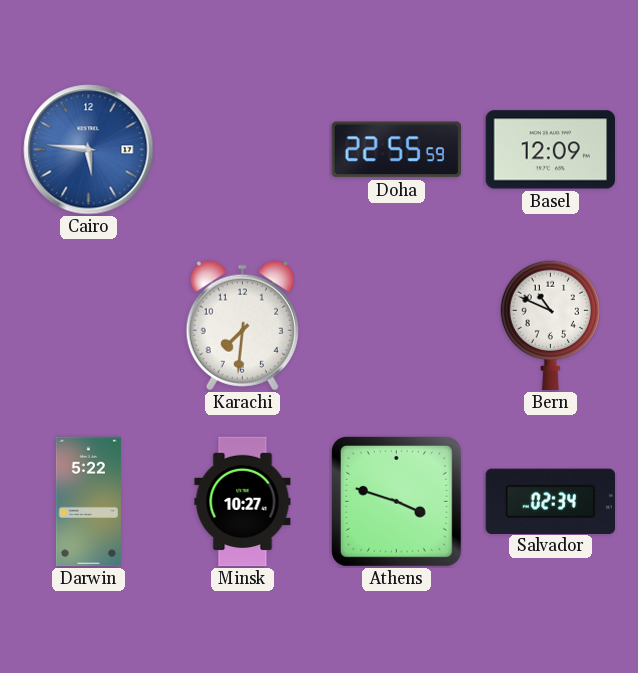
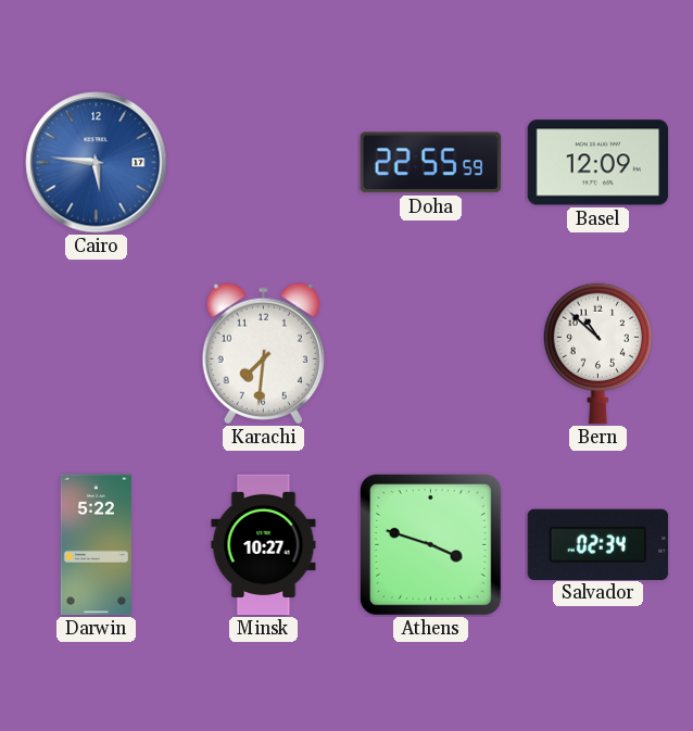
Bern: 10:49 -> 10:52
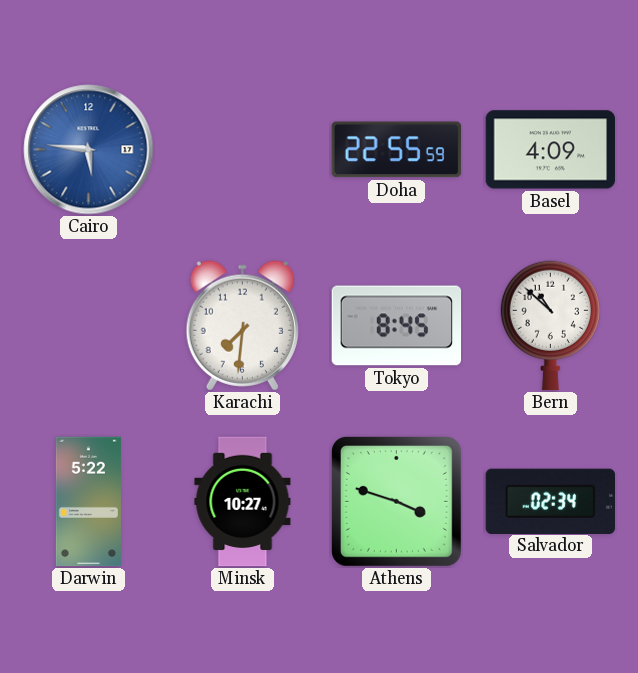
Basel: 12:09 -> 4:09
Tokyo: none -> 8:45
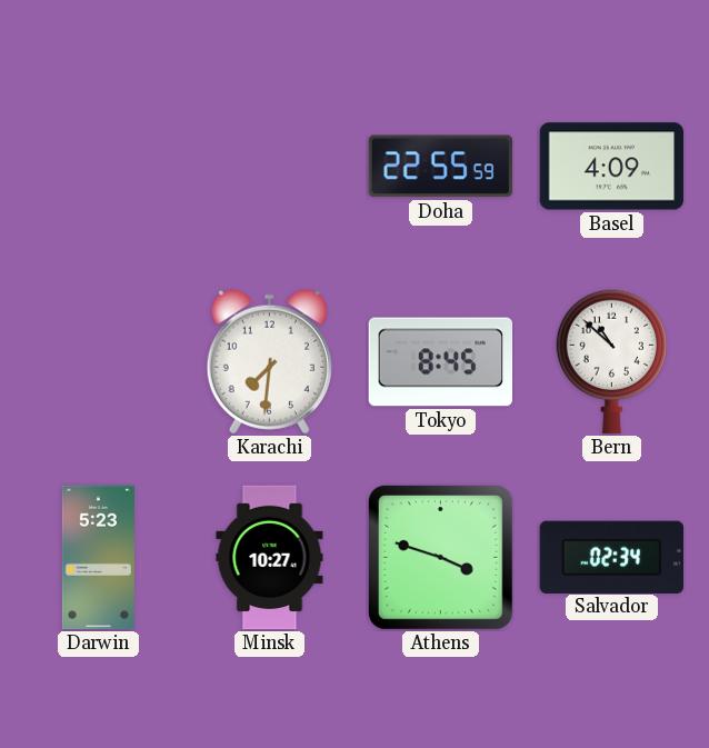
Cairo: 5:46 -> none
Darwin: 5:22 -> 5:23
